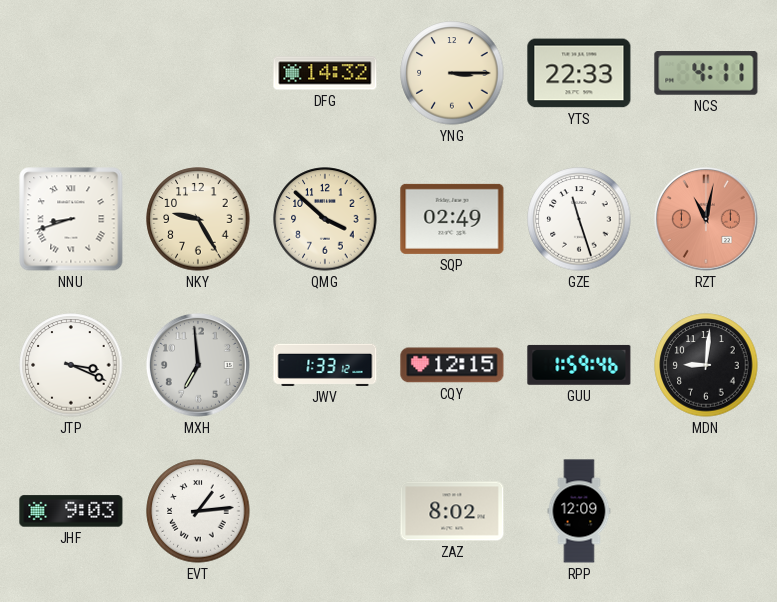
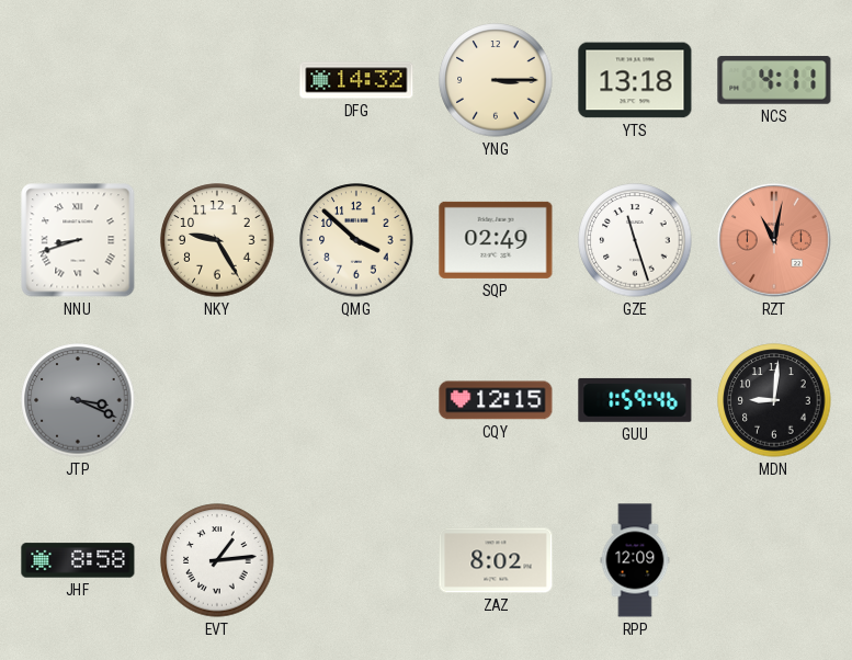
YTS: 22:33 -> 13:18
JTP dial: white -> grey
MXH: 6:59 -> none
JWV: 1:33 -> none
JHF: 9:03 -> 8:58
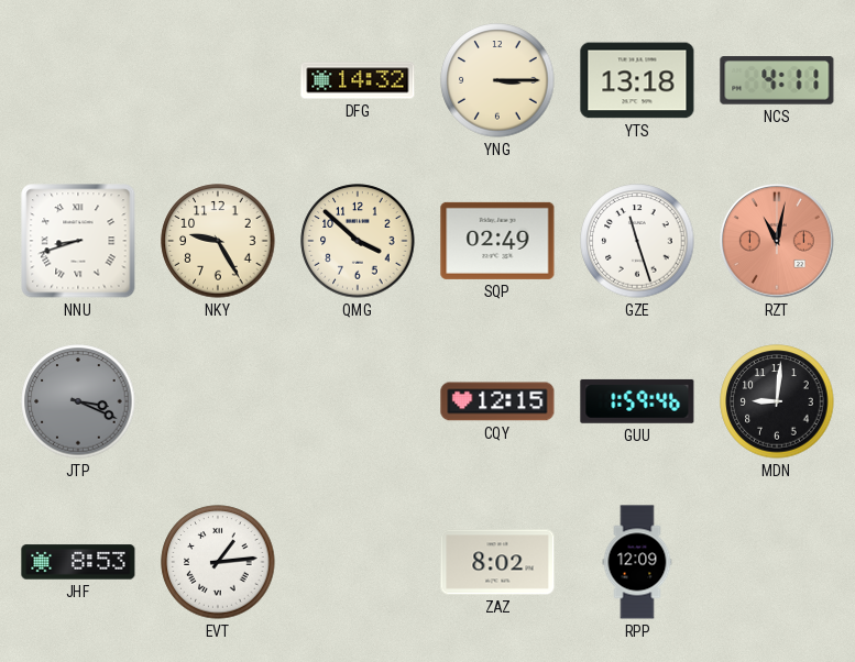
JHF: 8:58 -> 8:53
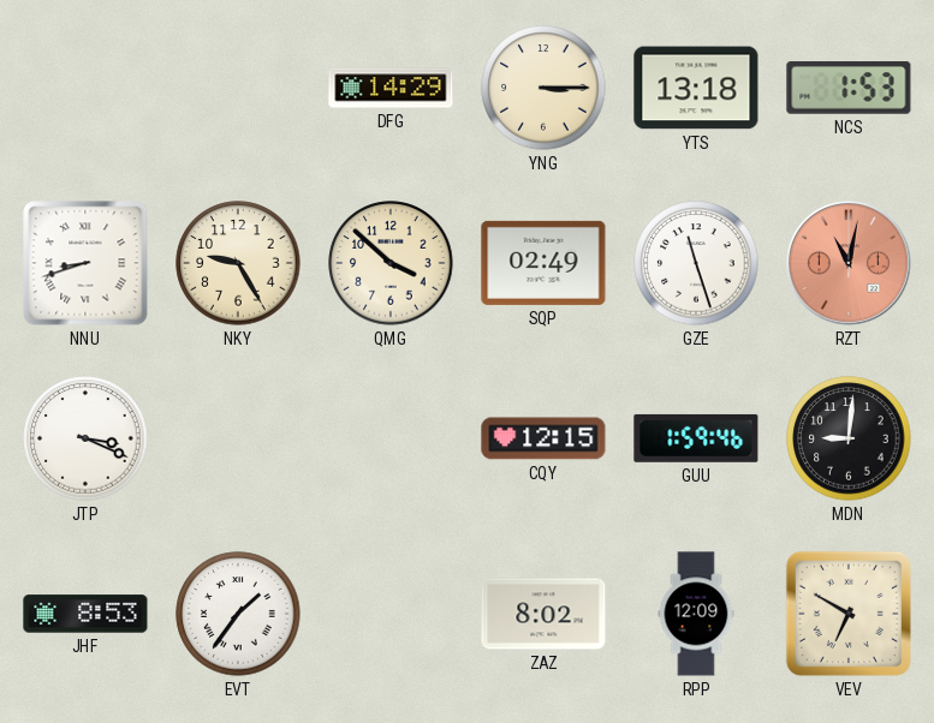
DFG: 14:32 -> 14:29
NCS: 4:11 -> 1:53
JTP dial: grey -> white
EVT: 1:14 -> 1:36
VEV: none -> 6:50
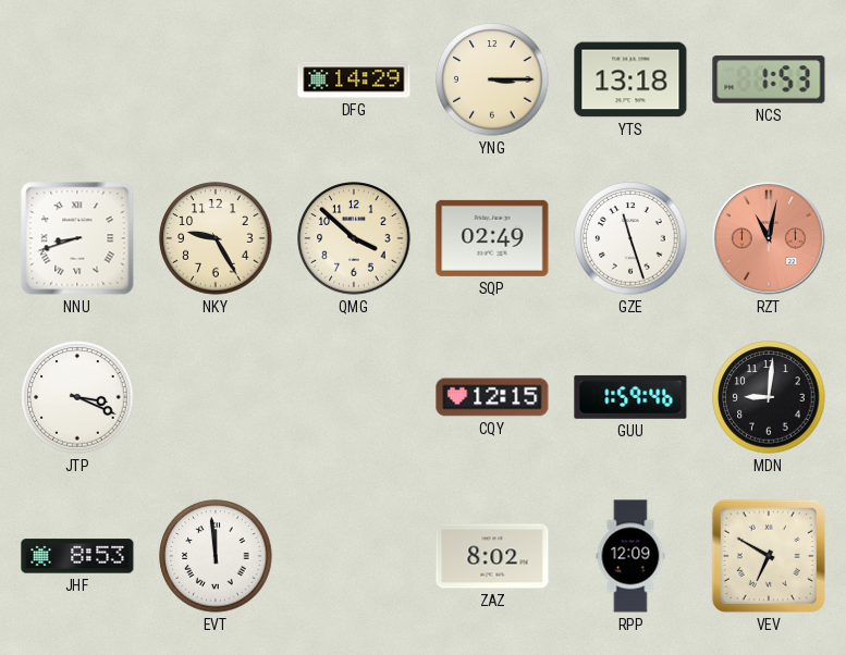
EVT: 1:36 -> 11:59
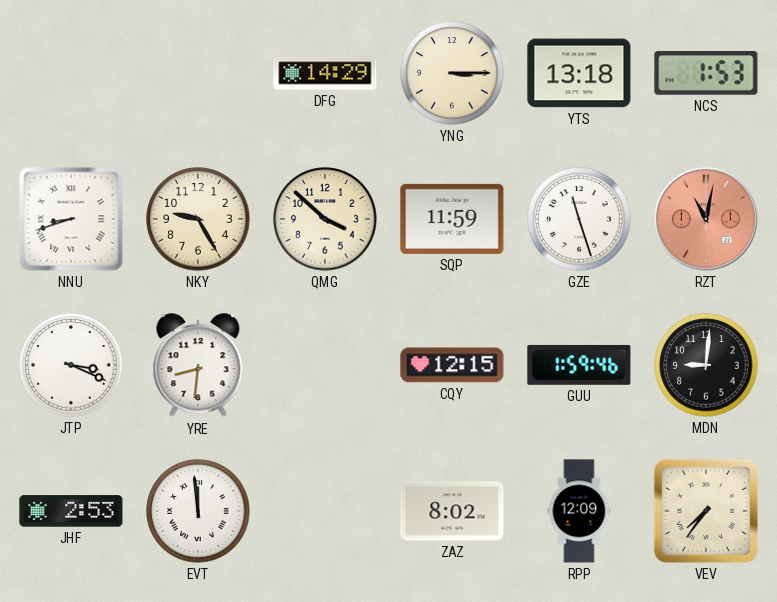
SQP: 02:49 -> 11:59
YRE: none -> 8:31
JHF: 8:53 -> 2:53
VEV: 6:50 -> 7:36
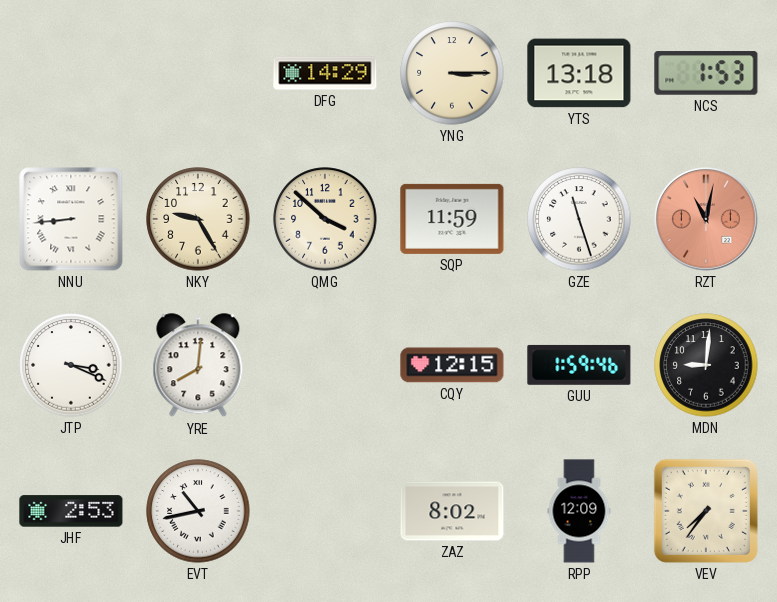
NNU: 8:42 -> 8:44
YRE: 8:31 -> 8:01
EVT: 11:59 -> 10:43
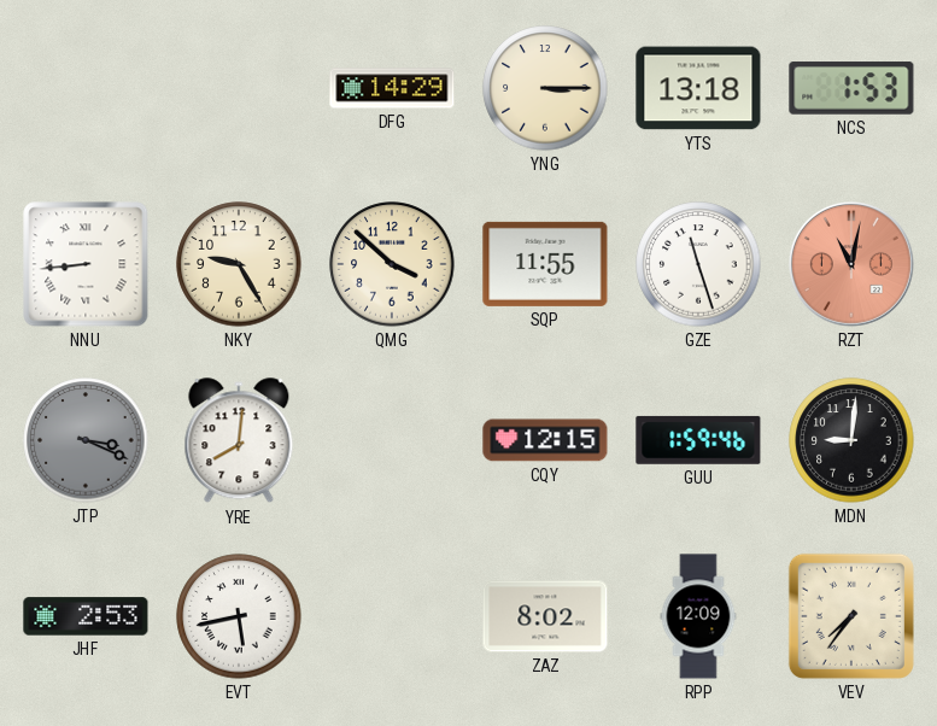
SQP: 11:59 -> 11:55
JTP dial: white -> grey
EVT: 10:43 -> 5:43
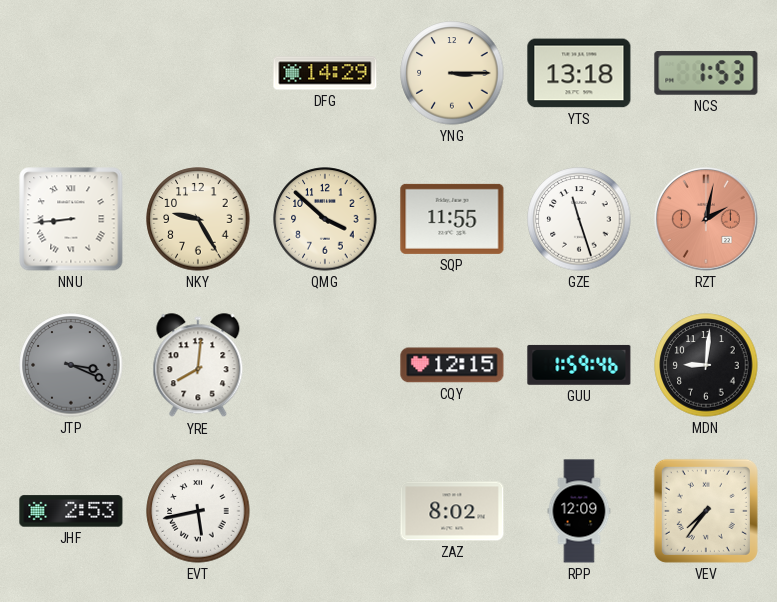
RZT: 11:02 -> 2:02
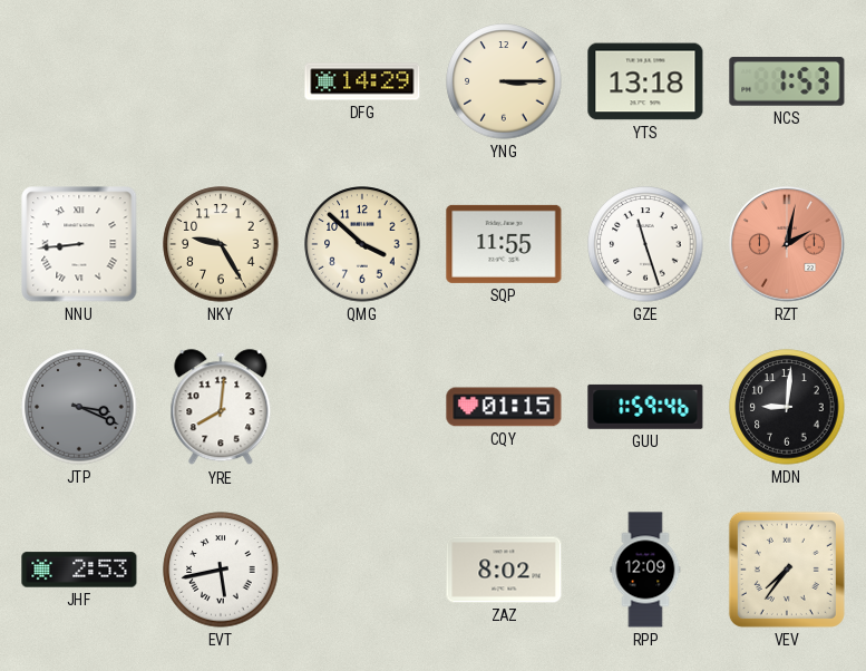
CQY: 12:15 -> 01:15
